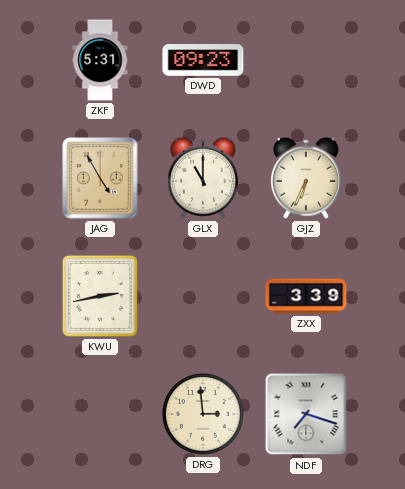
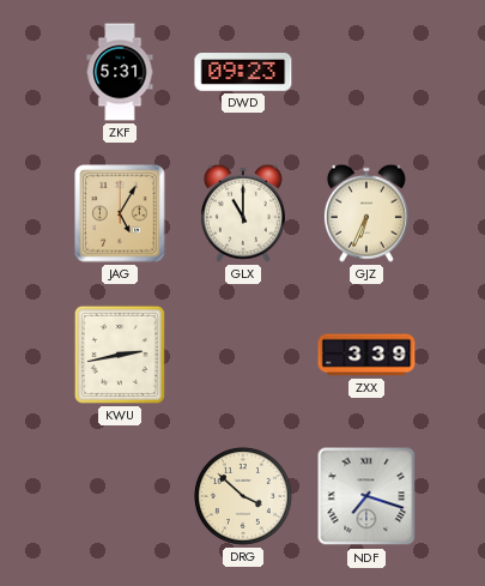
JAG: 4:55 -> 5:05
DRG: 2:59 -> 3:52
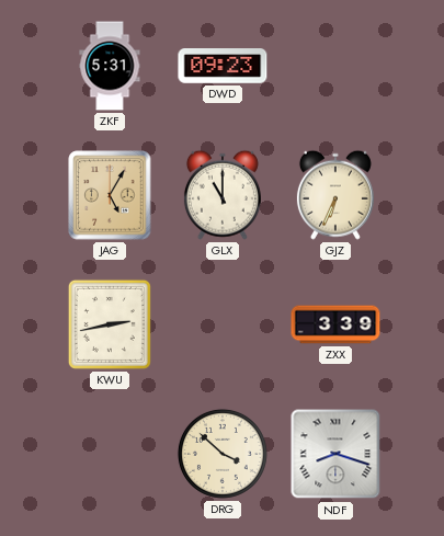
NDF: 7:18 -> 8:18
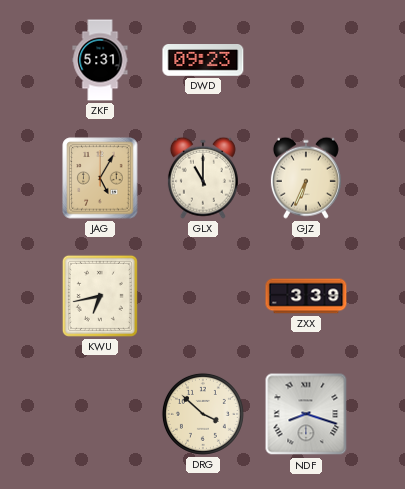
KWU: 2:43 -> 6:43
